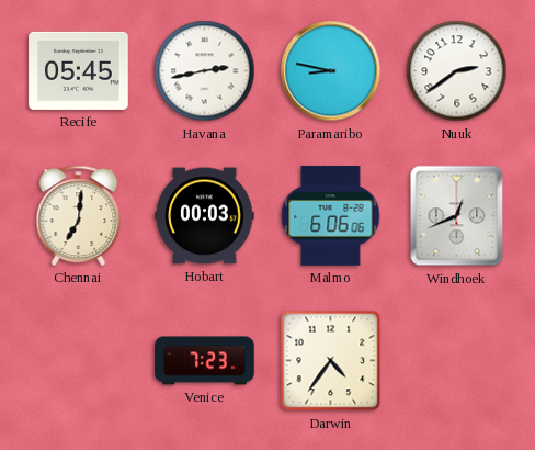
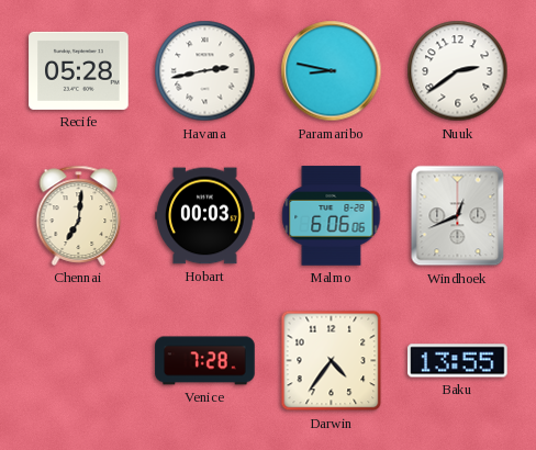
Recife: 05:45 -> 05:28
Venice: 7:23 -> 7:28
Baku: none -> 13:55
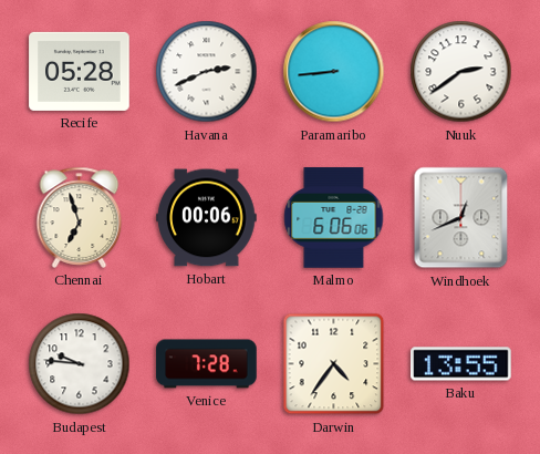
Havana: 2:43 -> 2:41
Paramaribo: 8:47 -> 8:44
Chennai: 7:01 -> 6:57
Hobart: 00:03 -> 00:06
Budapest: none -> 9:46
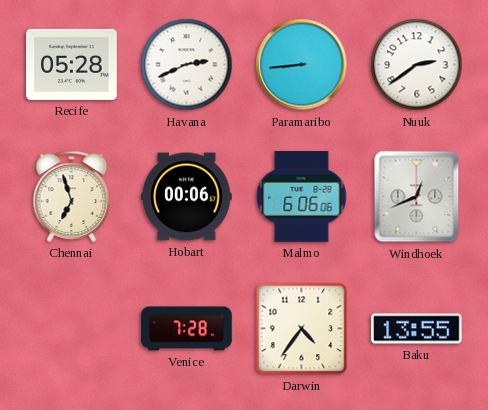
Budapest: 9:46 -> none
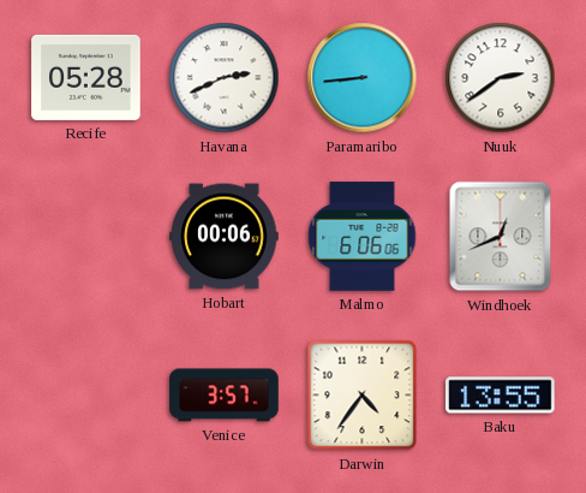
Chennai: 6:57 -> none
Venice: 7:28 -> 3:57
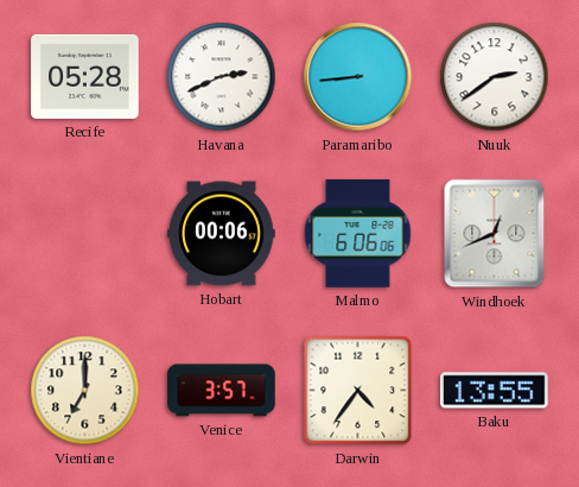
Vientiane: none -> 7:00
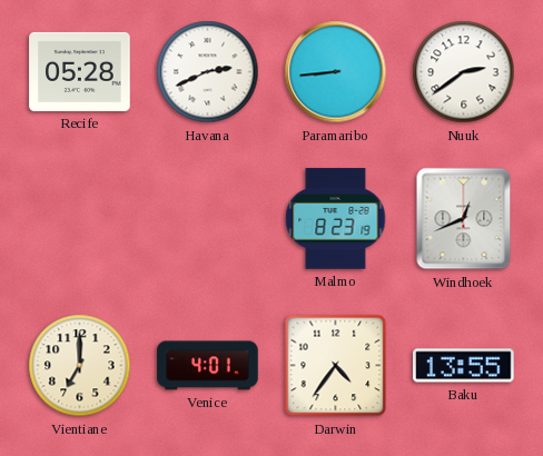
Hobart: 00:06 -> none
Malmo: 6:06 -> 8:23
Venice: 3:57 -> 4:01
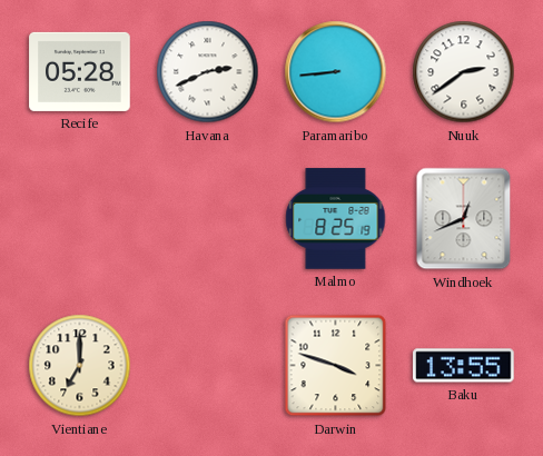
Malmo: 8:23 -> 8:25
Venice: 4:01 -> none
Darwin: 4:36 -> 3:48
